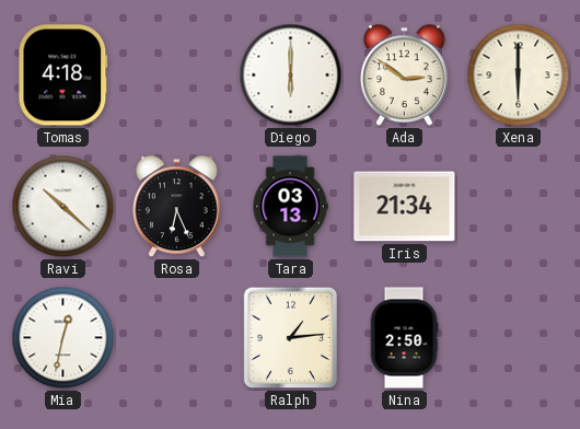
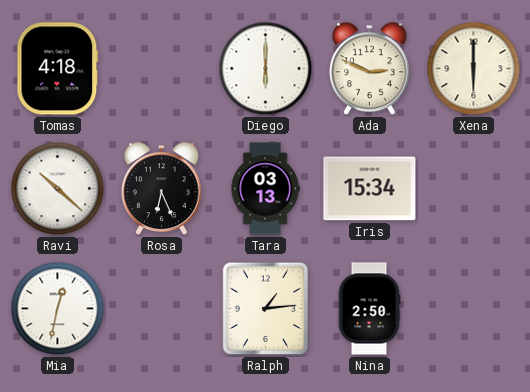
Ada: 2:51 -> 2:49
Iris: 21:34 -> 15:34
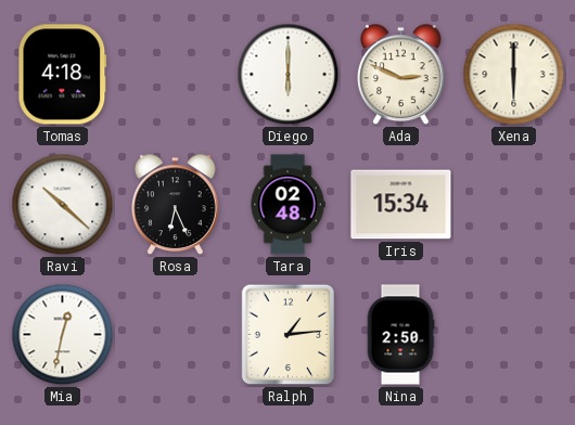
Tara: 03:13 -> 02:48
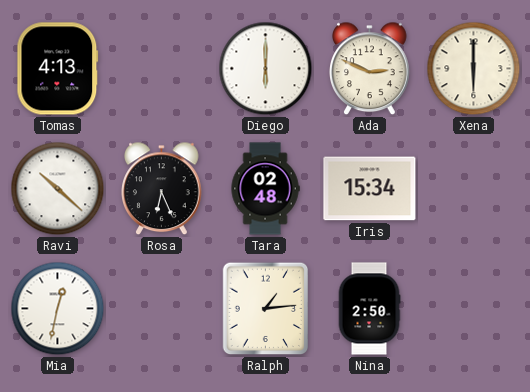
Tomas: 4:18 -> 4:13
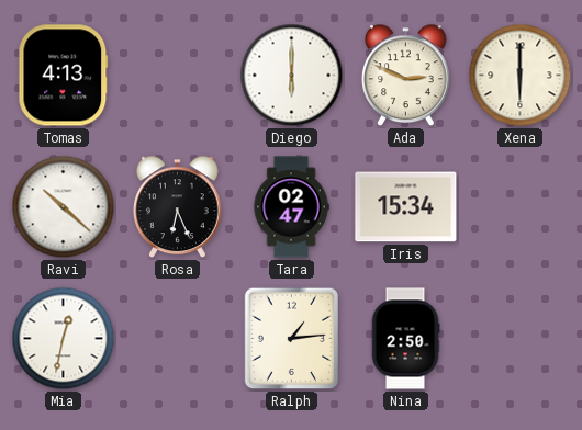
Tara: 02:48 -> 02:47
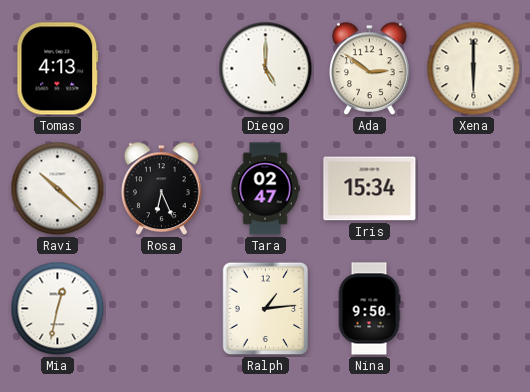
Diego: 6:00 -> 5:00
Ada: 2:49 -> 2:51
Nina: 2:50 -> 9:50
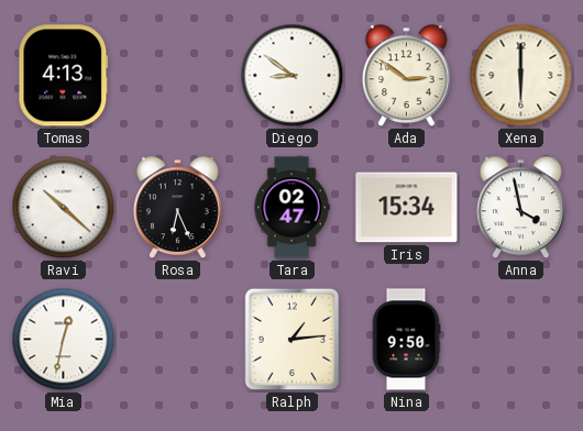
Diego: 5:00 -> 8:51
Anna: none -> 3:58
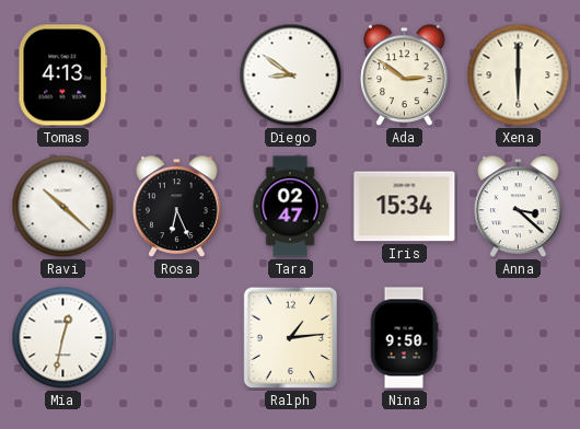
Anna: 3:58 -> 3:22
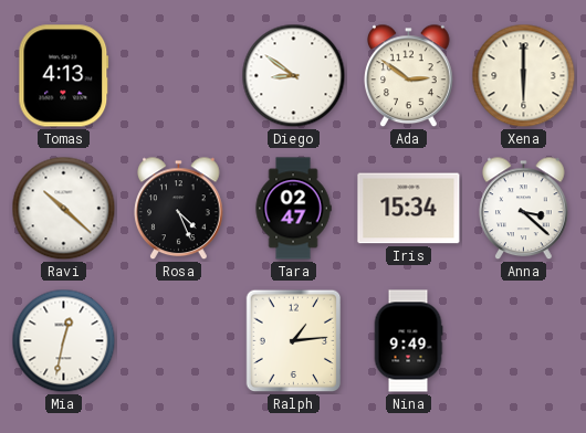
Rosa: 6:26 -> 4:26
Nina: 9:50 -> 9:49
